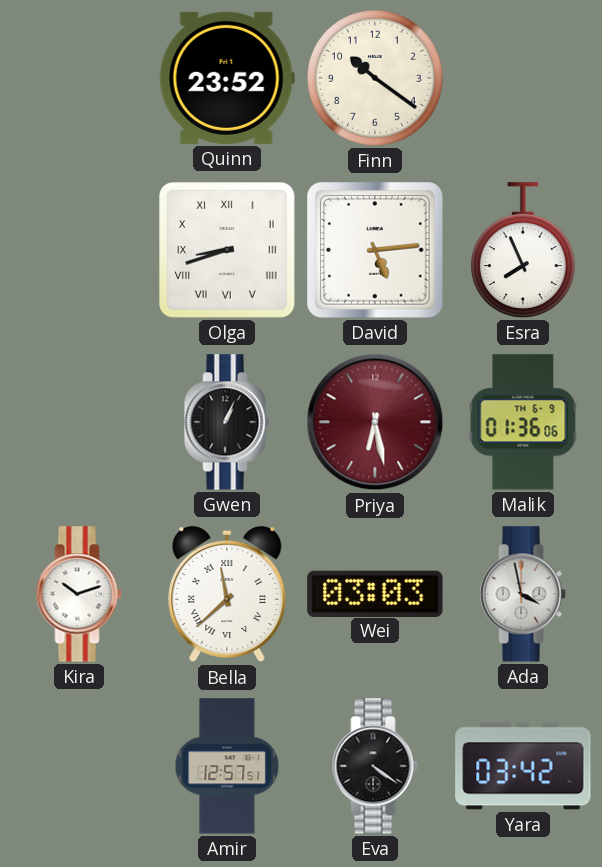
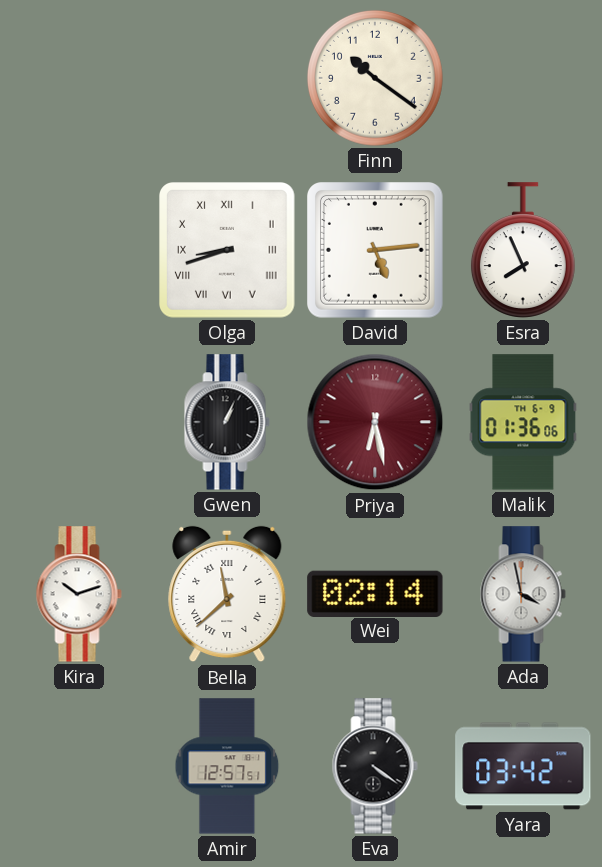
Quinn: 23:52 -> none
Wei: 03:03 -> 02:14
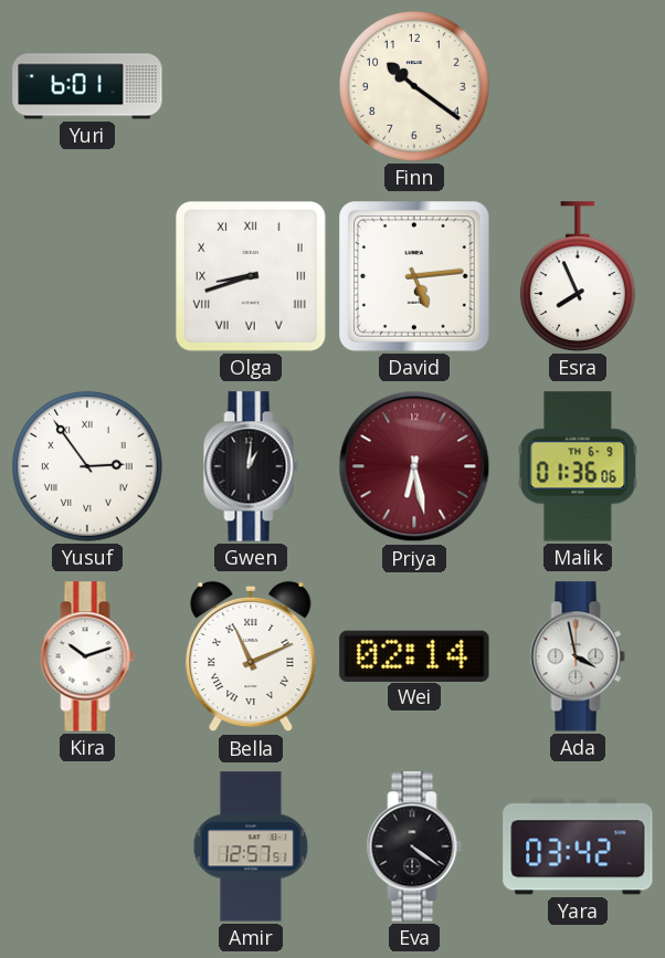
Yuri: none -> 6:01
Yusuf: none -> 2:54
Gwen: 1:04 -> 1:01
Bella: 11:38 -> 11:11
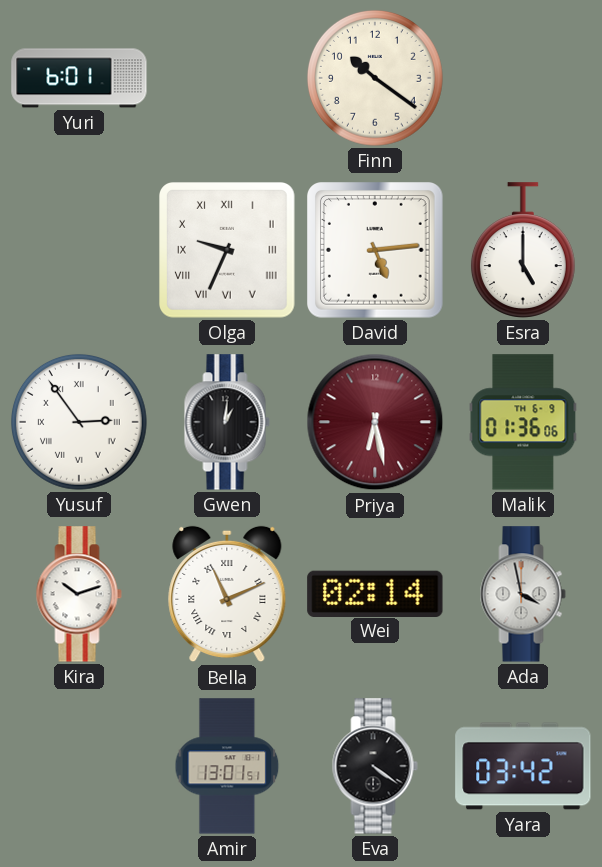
Olga: 8:42 -> 9:34
Esra: 7:56 -> 5:00
Amir: 12:57 -> 13:01
